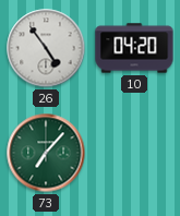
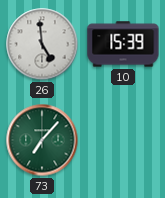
26: 4:54 -> 4:59
10: 04:20 -> 15:39
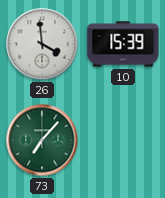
26: 4:59 -> 3:59
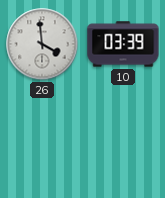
10: 15:39 -> 03:39
73: 7:07 -> none
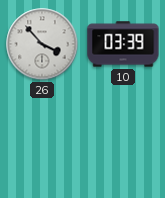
26: 3:59 -> 3:53
